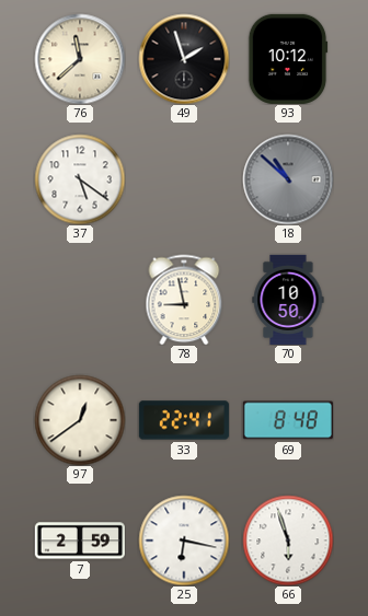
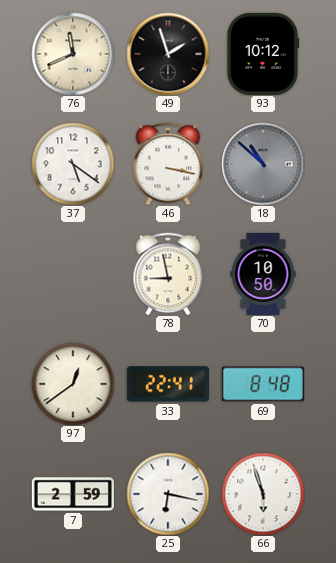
76: 11:38 -> 11:41
46: none -> 3:17
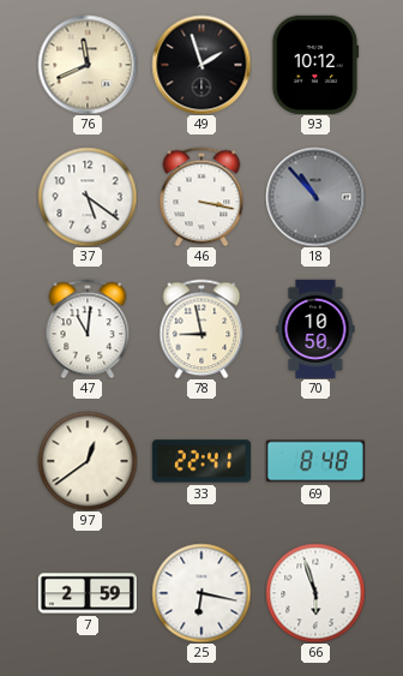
18: 10:52 -> 10:53
47: none -> 11:01
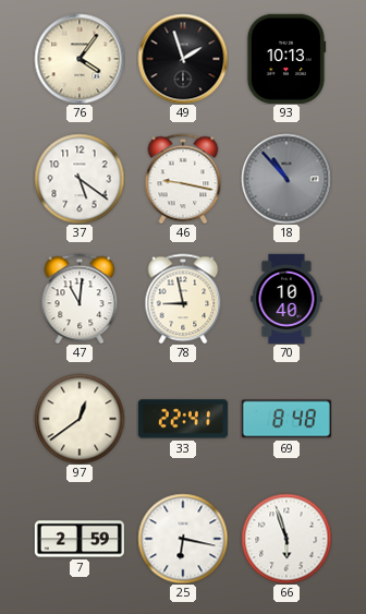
76: 11:41 -> 4:06
93: 10:12 -> 10:13
46: 3:17 -> 9:17
70: 10:50 -> 10:40
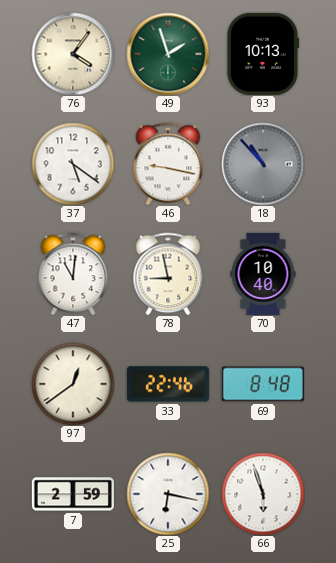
49 dial: black -> green
33: 22:41 -> 22:46
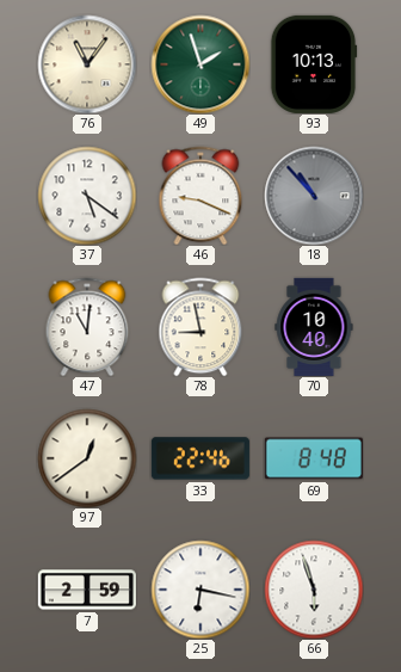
76: 4:06 -> 11:06
46: 9:17 -> 9:19
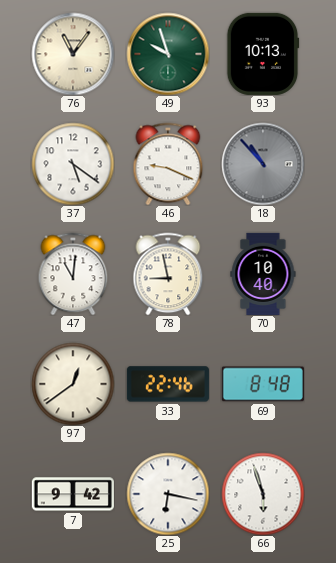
49: 1:57 -> 9:57
7: 2:59 -> 9:42
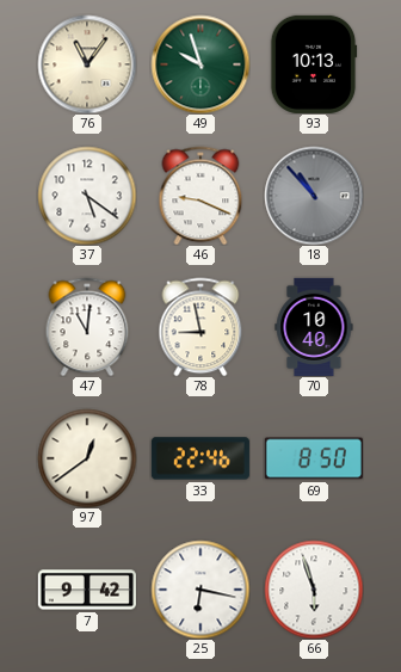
69: 8:48 -> 8:50
